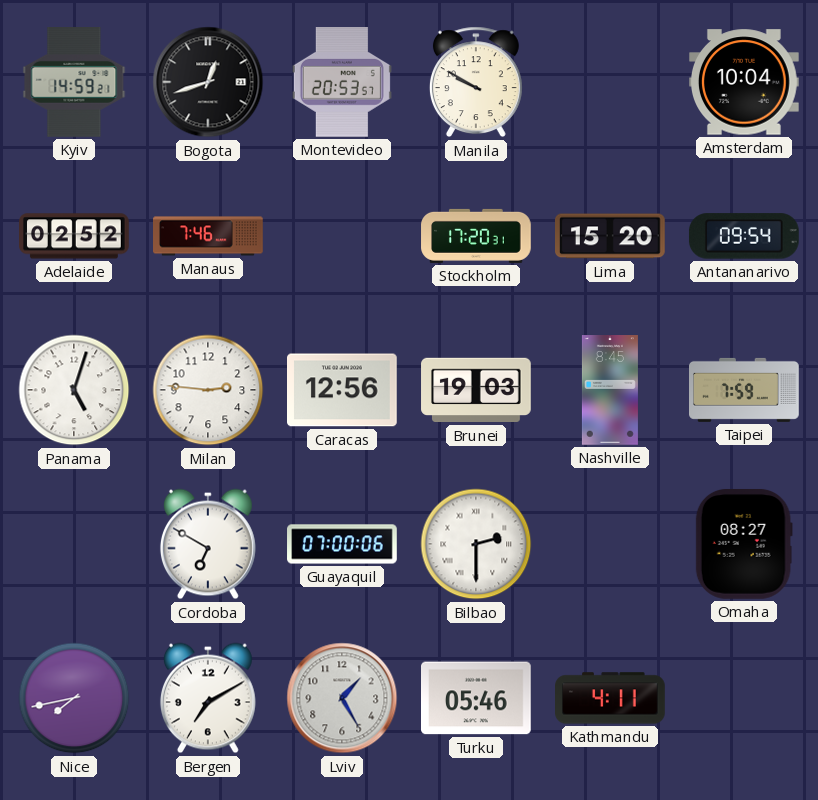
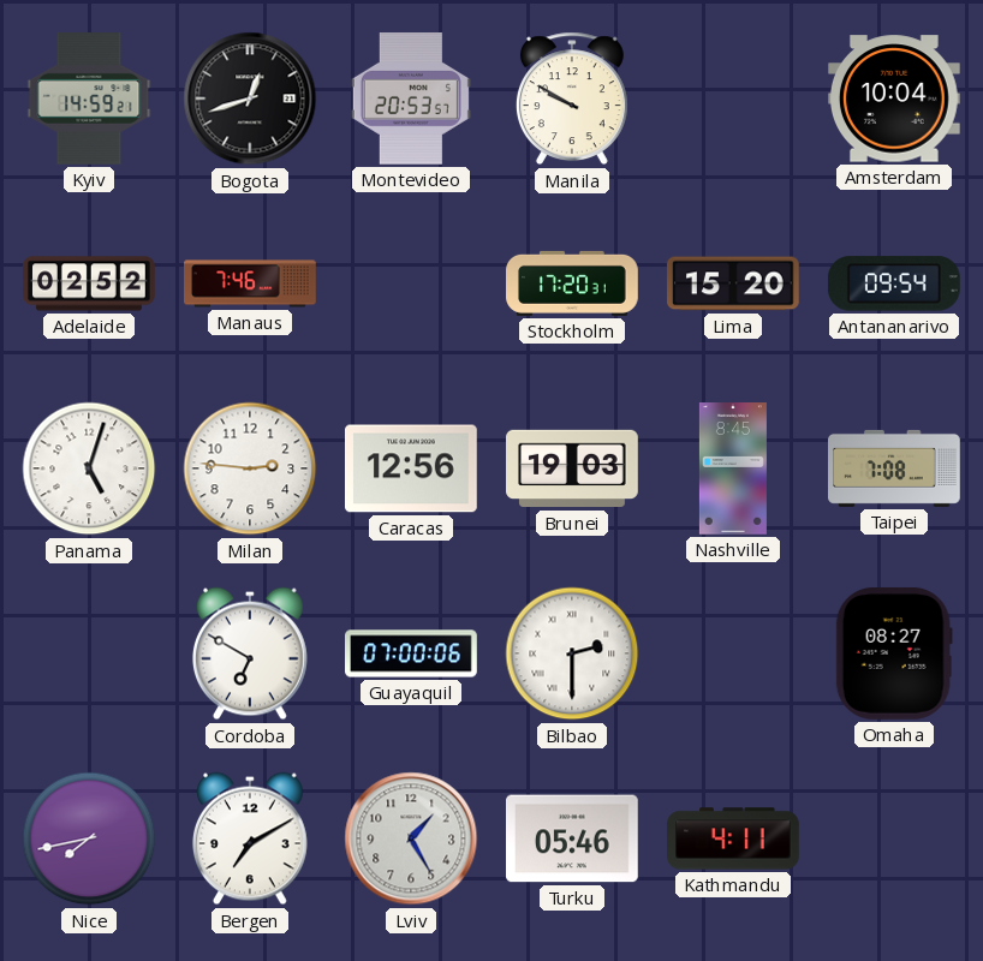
Taipei: 7:59 -> 7:08
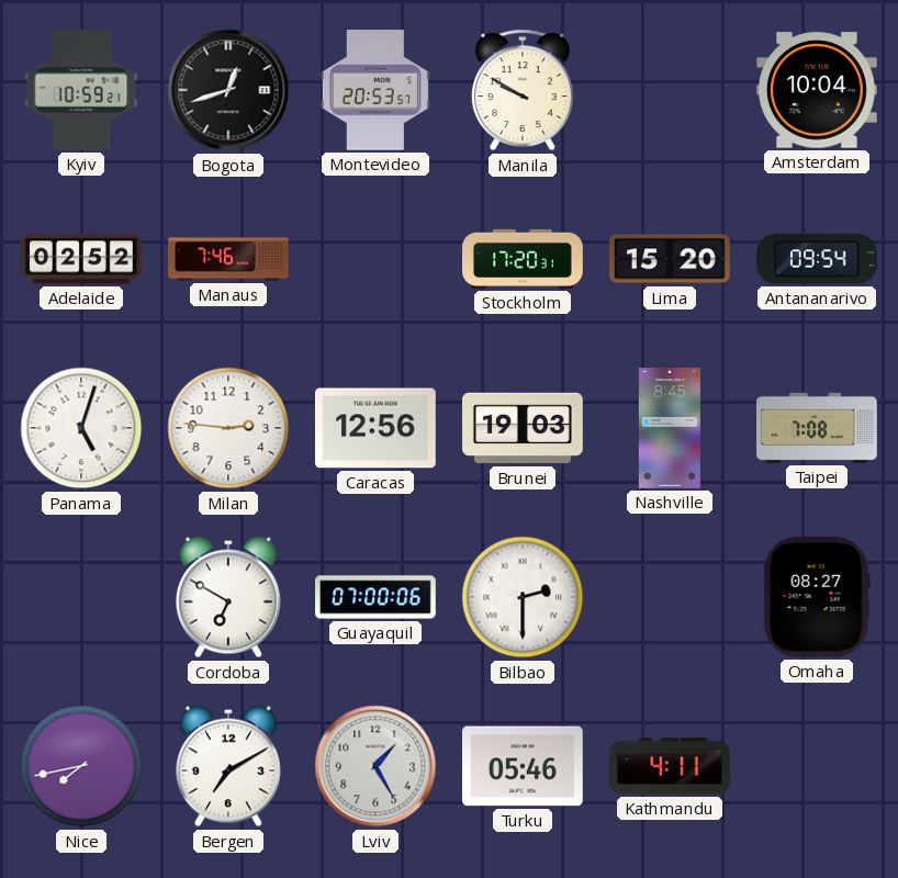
Kyiv: 14:59 -> 10:59
